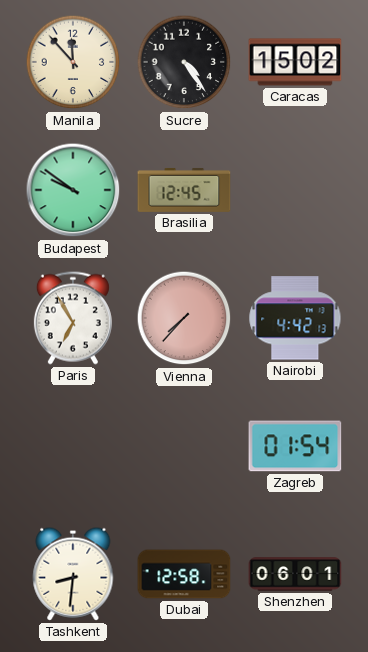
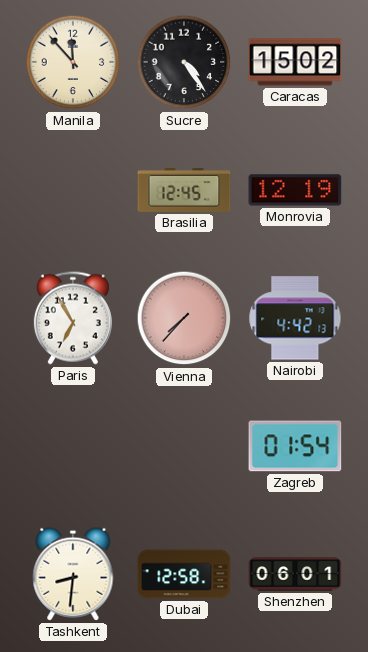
Budapest: 9:51 -> none
Monrovia: none -> 12:19
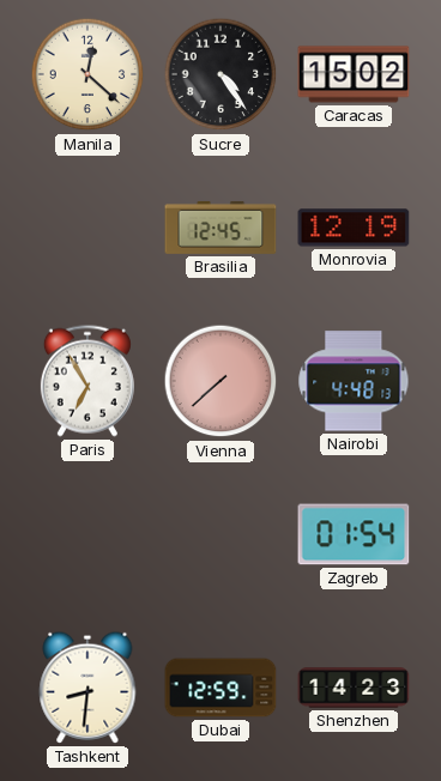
Manila: 11:53 -> 12:22
Vienna: 7:37 -> 7:38
Nairobi: 4:42 -> 4:48
Dubai: 12:58 -> 12:59
Shenzhen: 06:01 -> 14:23
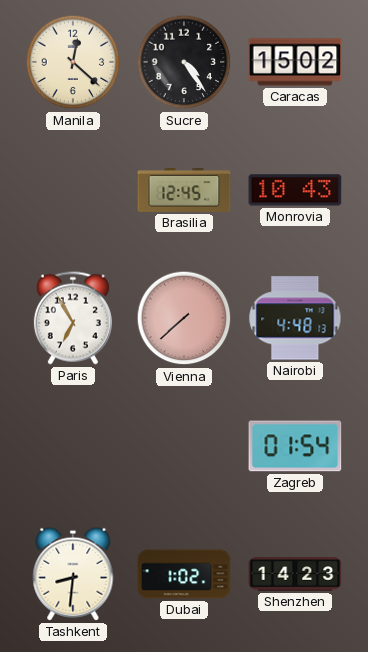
Monrovia: 12:19 -> 10:43
Dubai: 12:59 -> 1:02
